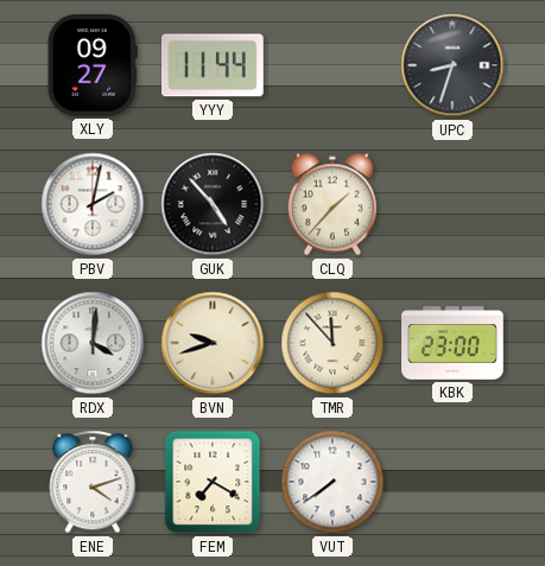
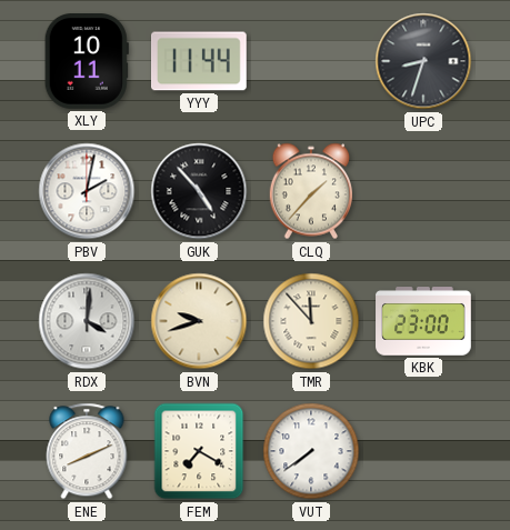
XLY: 09:27 -> 10:11
ENE: 4:12 -> 8:11
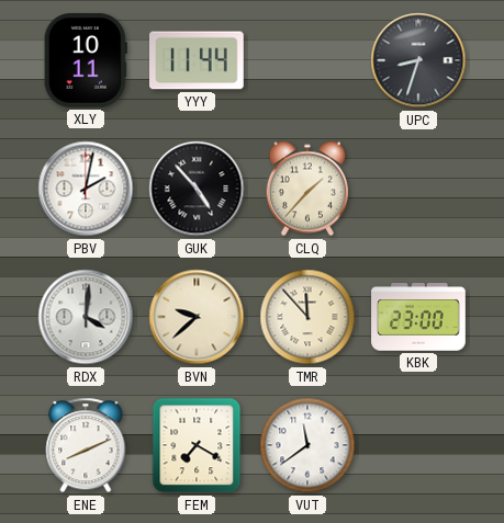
BVN: 9:42 -> 9:38
VUT: 7:39 -> 11:39
